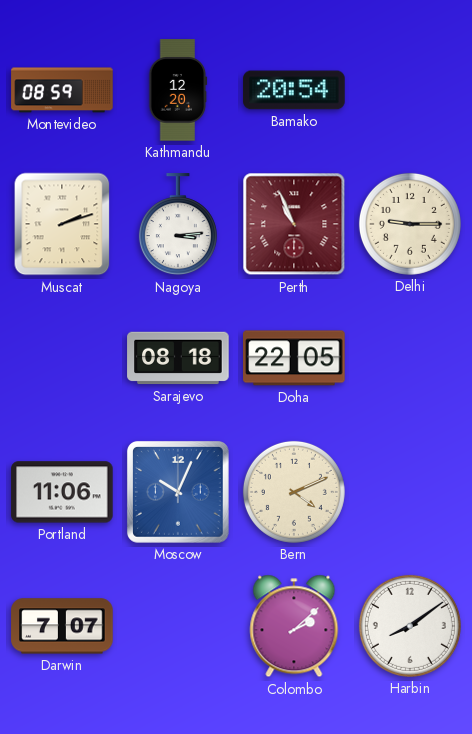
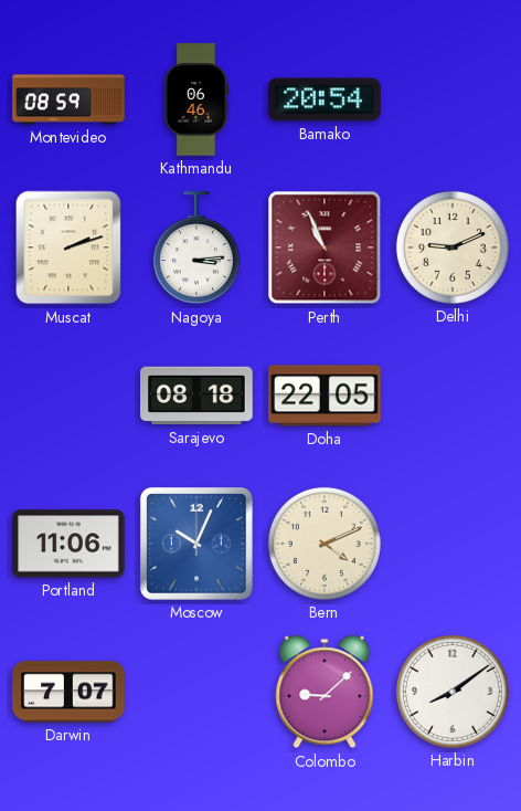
Kathmandu: 12:20 -> 06:46
Delhi: 9:15 -> 9:11
Colombo: 2:08 -> 9:08
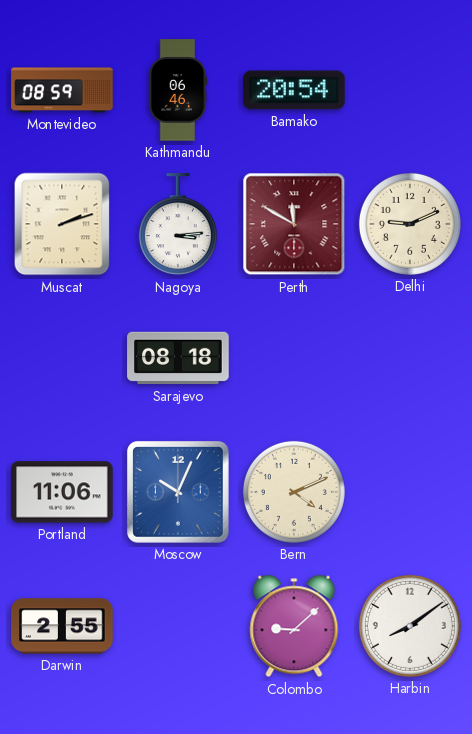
Perth: 10:56 -> 11:50
Doha: 22:05 -> none
Darwin: 7:07 -> 2:55
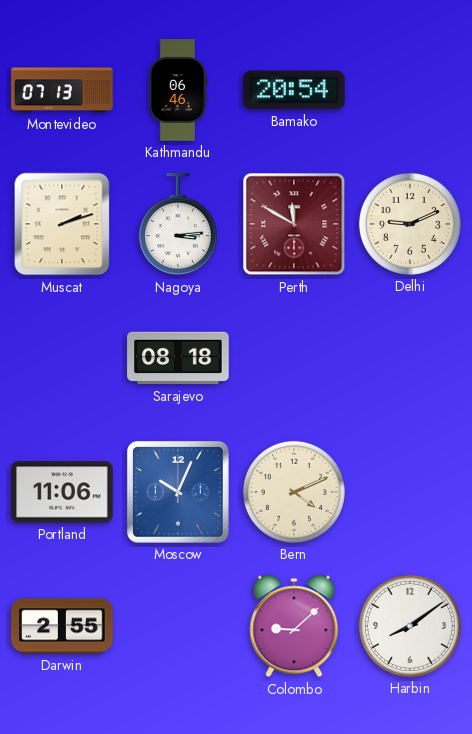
Montevideo: 08:59 -> 07:13
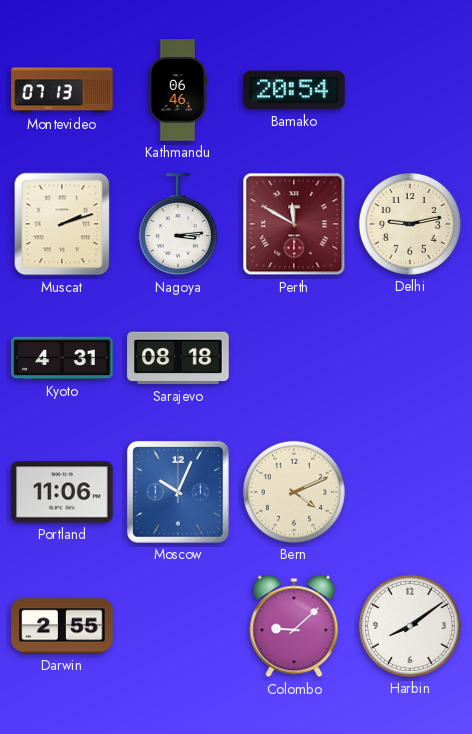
Delhi: 9:11 -> 9:13
Kyoto: none -> 4:31
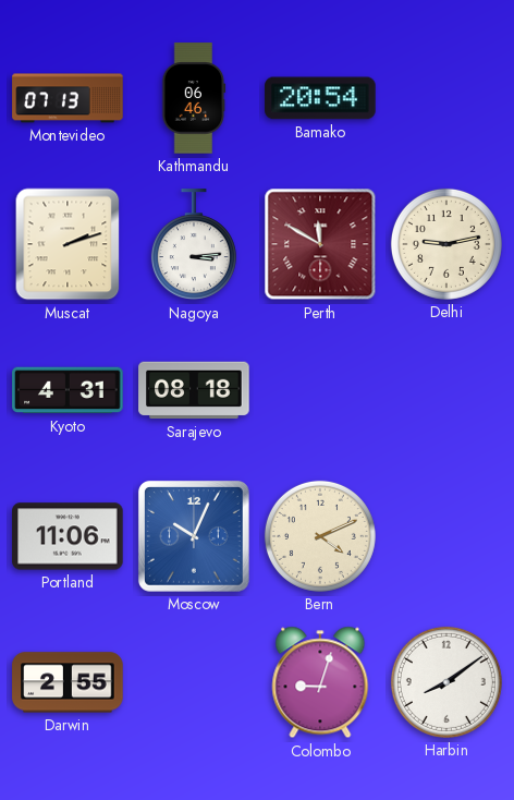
Colombo: 9:08 -> 9:03
